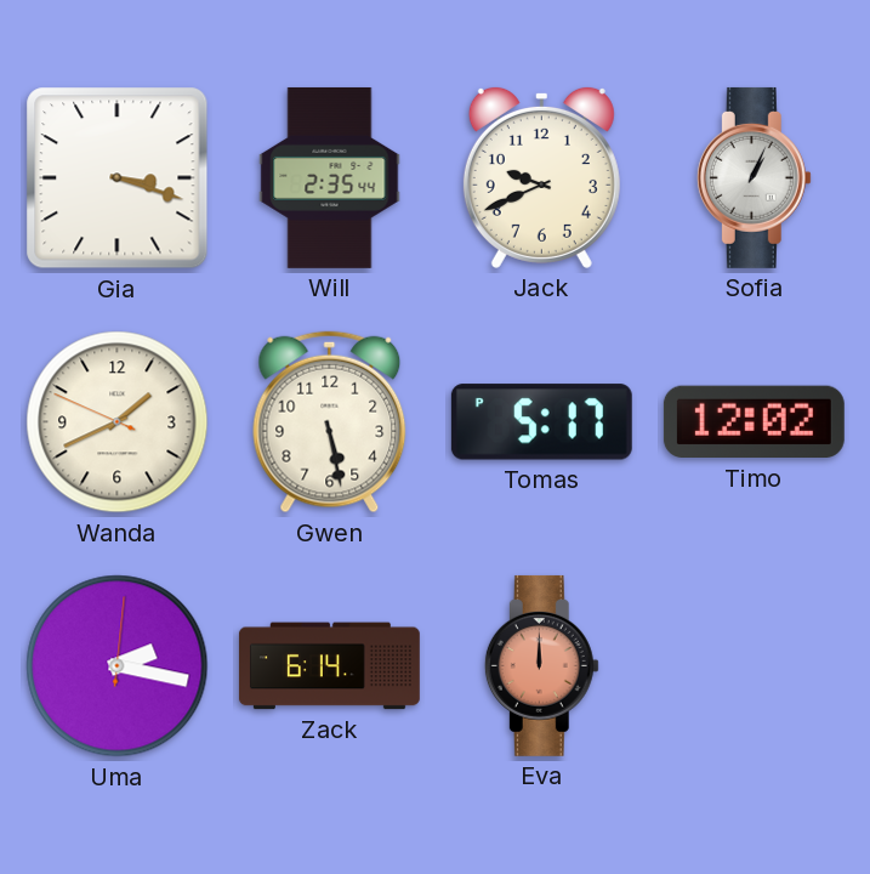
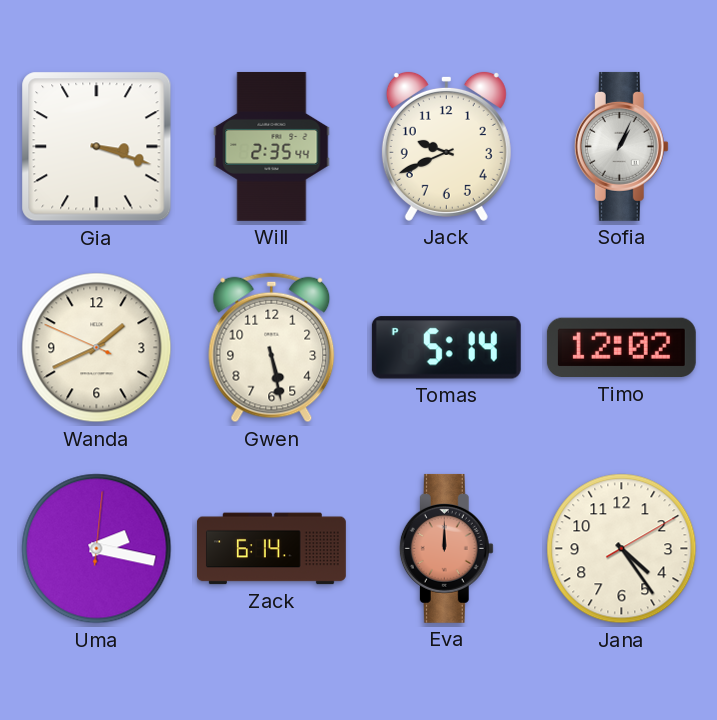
Tomas: 5:17 -> 5:14
Jana: none -> 4:24
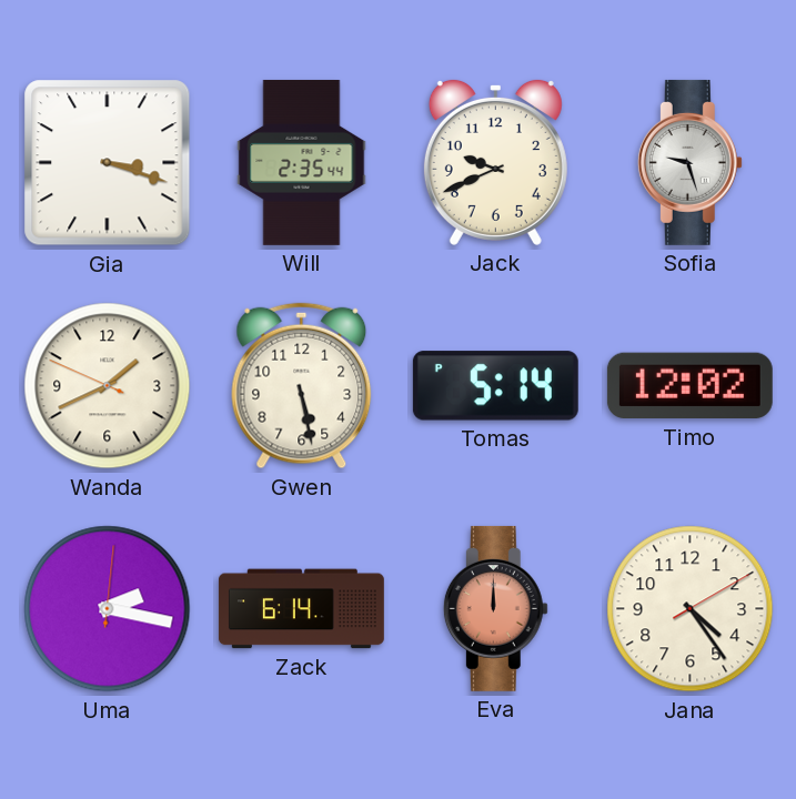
Sofia: 1:04 -> 9:27
